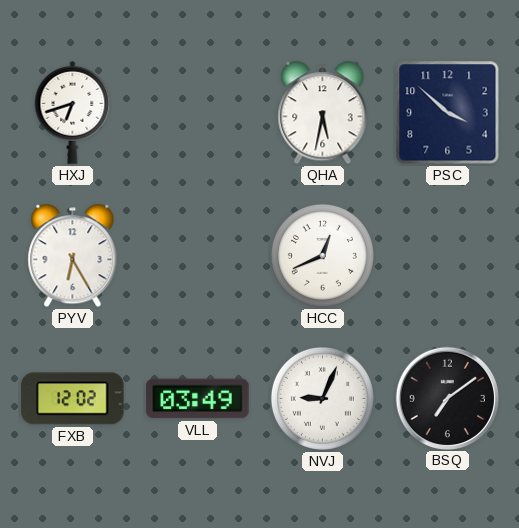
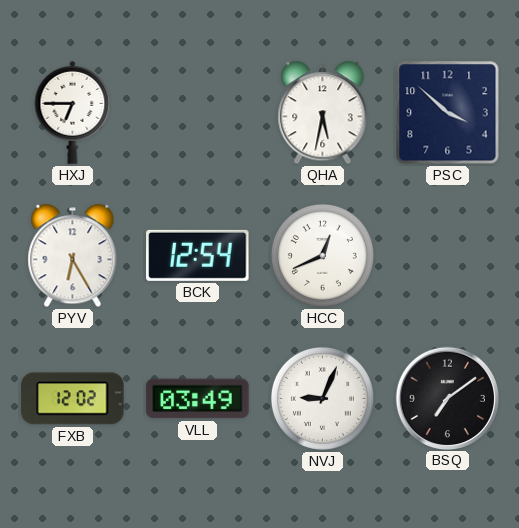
HXJ: 6:42 -> 6:45
BCK: none -> 12:54
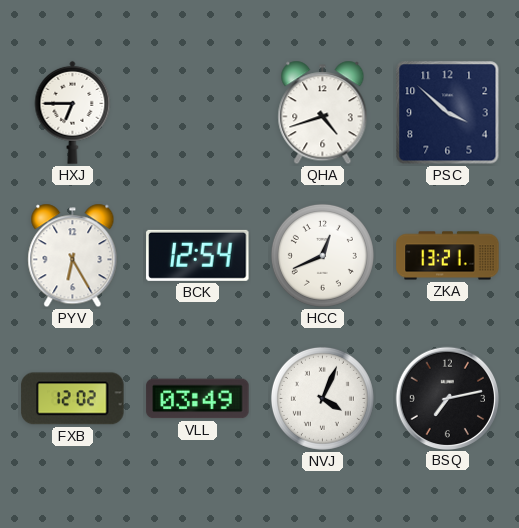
QHA: 5:32 -> 4:42
ZKA: none -> 13:21
NVJ: 9:04 -> 4:04
BSQ: 7:09 -> 7:13
